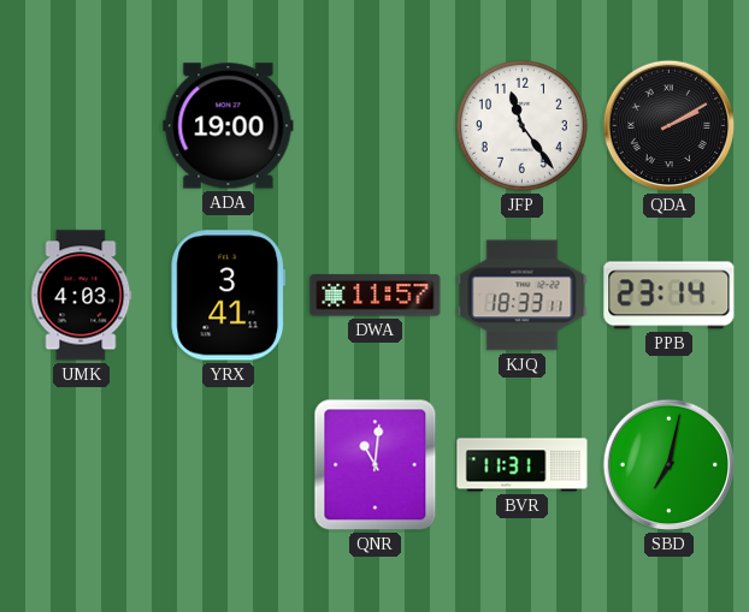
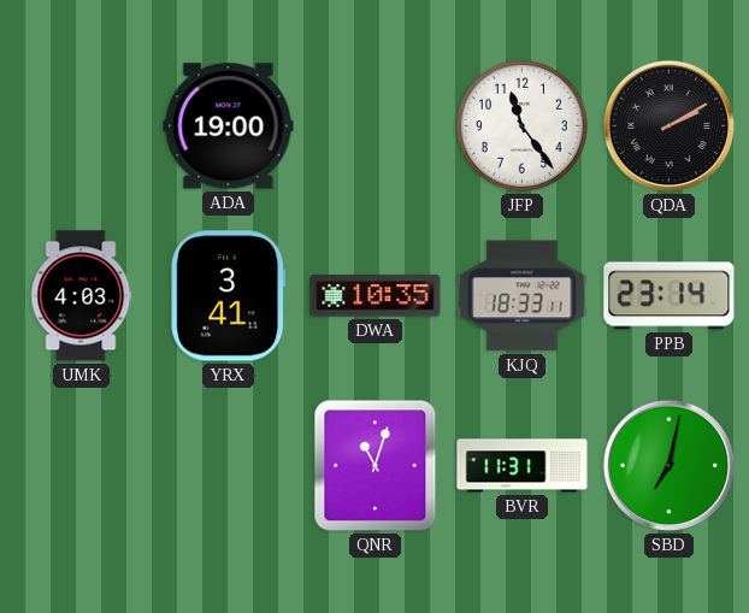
DWA: 11:57 -> 10:35
QNR: 11:01 -> 11:03
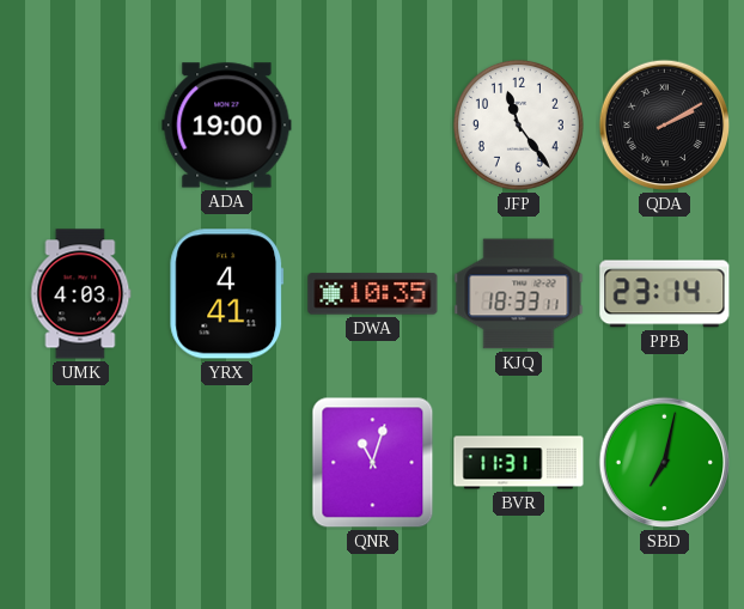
YRX: 3:41 -> 4:41
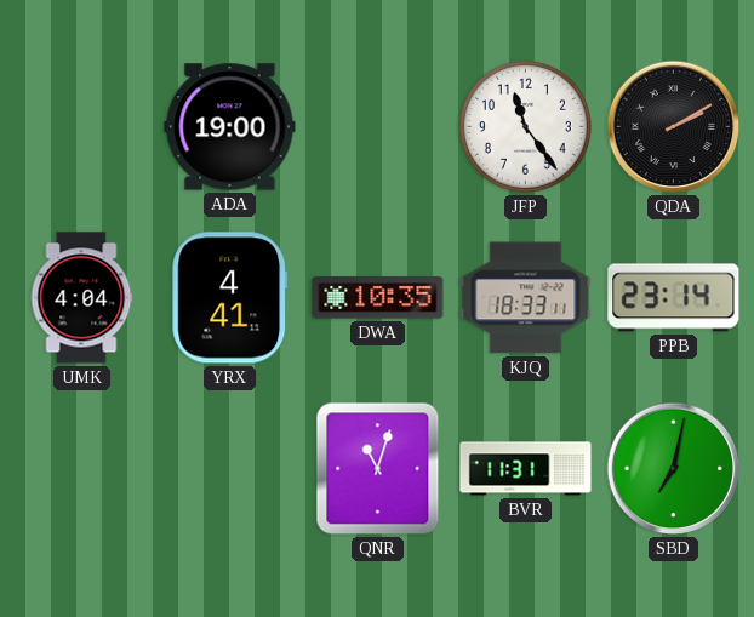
UMK: 4:03 -> 4:04
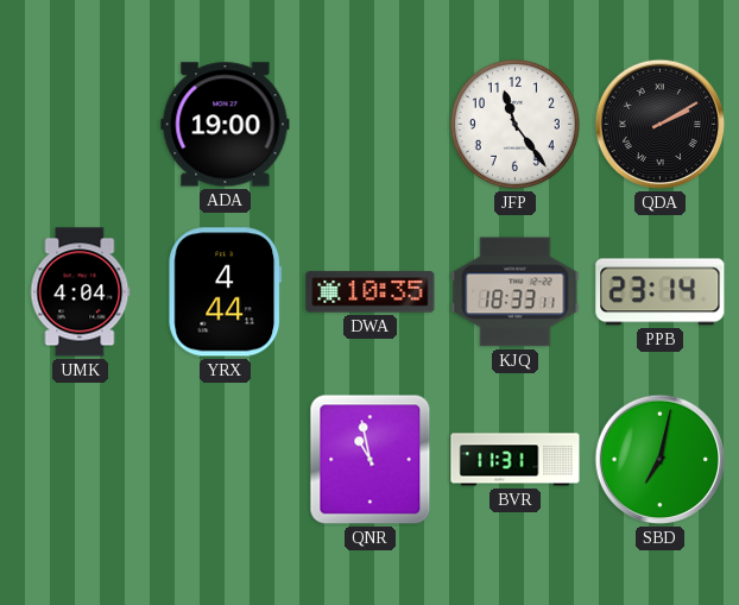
YRX: 4:41 -> 4:44
QNR: 11:03 -> 10:58
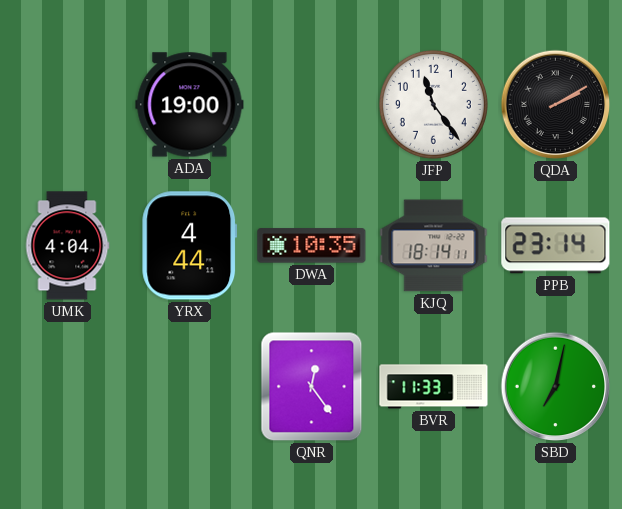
KJQ: 18:33 -> 18:14
QNR: 10:58 -> 12:24
BVR: 11:31 -> 11:33
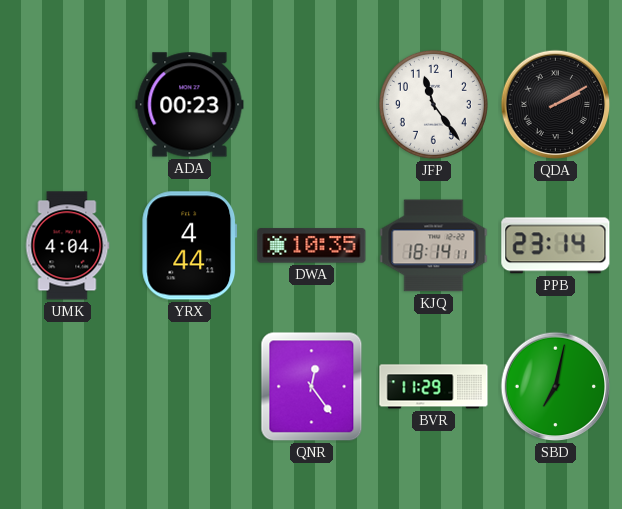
ADA: 19:00 -> 00:23
BVR: 11:33 -> 11:29
